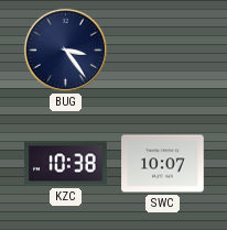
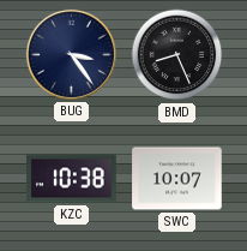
BMD: none -> 8:26
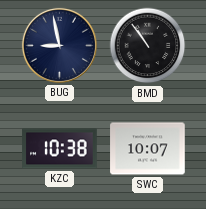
BUG: 3:24 -> 8:58
BMD: 8:26 -> 10:54
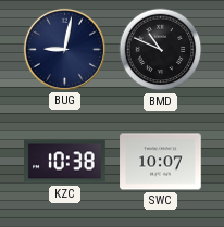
BUG: 8:58 -> 9:02
BMD: 10:54 -> 10:49
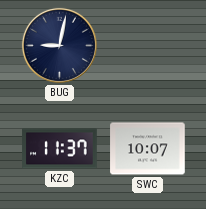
BMD: 10:49 -> none
KZC: 10:38 -> 11:37
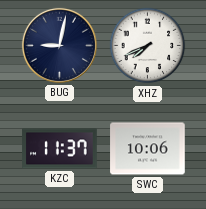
XHZ: none -> 7:41
SWC: 10:07 -> 10:06
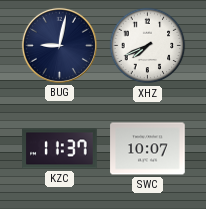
SWC: 10:06 -> 10:07
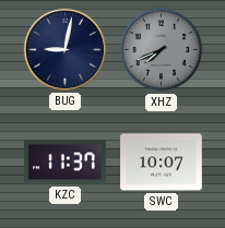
XHZ dial: white -> grey
